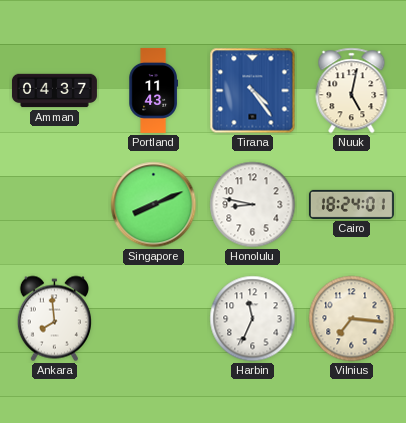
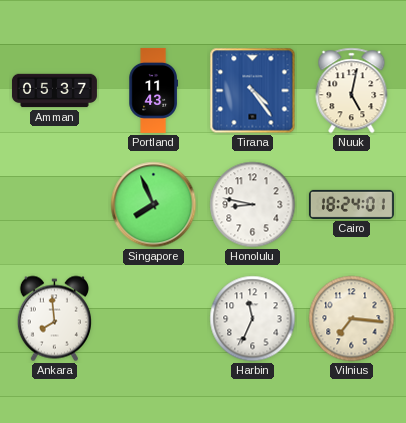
Amman: 04:37 -> 05:37
Singapore: 8:11 -> 7:56
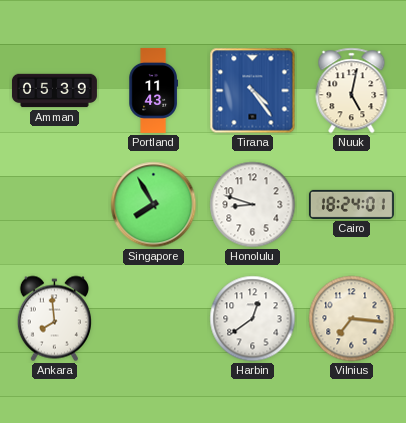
Amman: 05:37 -> 05:39
Singapore: 7:56 -> 7:55
Honolulu: 8:47 -> 8:48
Harbin: 11:34 -> 12:39
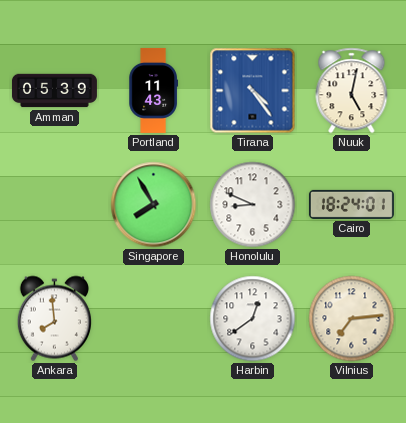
Honolulu: 8:48 -> 8:49
Vilnius: 7:16 -> 7:14
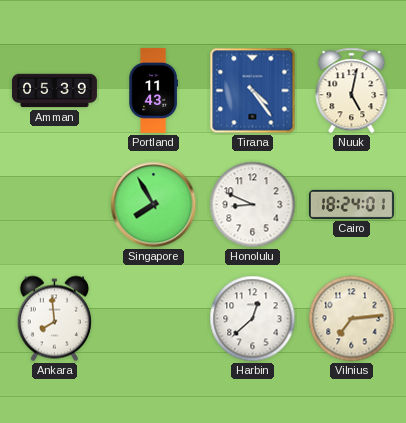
Harbin: 12:39 -> 12:38
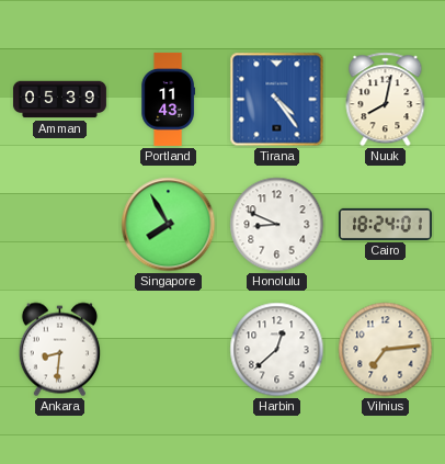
Nuuk: 5:02 -> 8:02
Ankara: 7:59 -> 8:31
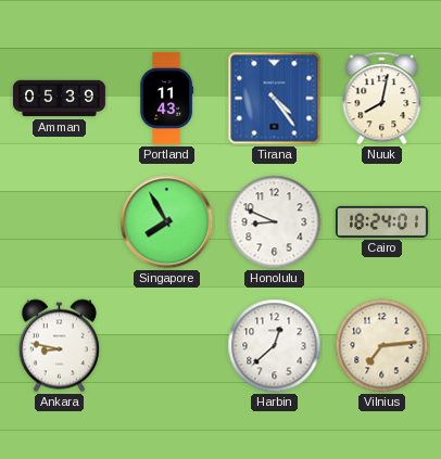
Ankara: 8:31 -> 8:47
